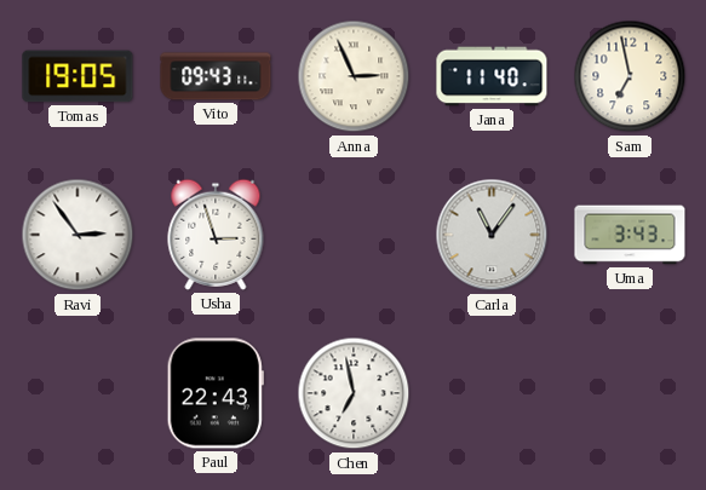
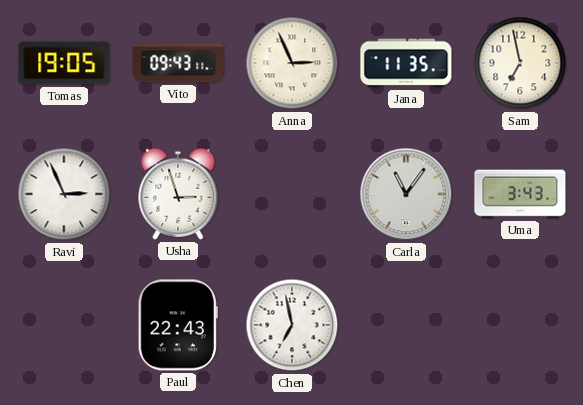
Jana: 11:40 -> 11:35
Ravi: 2:54 -> 2:56
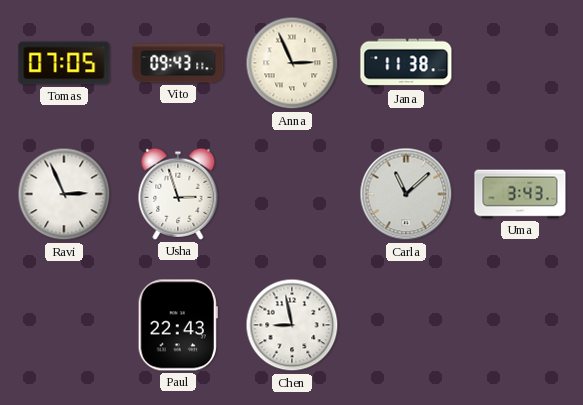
Tomas: 19:05 -> 07:05
Jana: 11:35 -> 11:38
Sam: 6:58 -> none
Carla: 11:06 -> 11:08
Chen: 6:58 -> 8:58
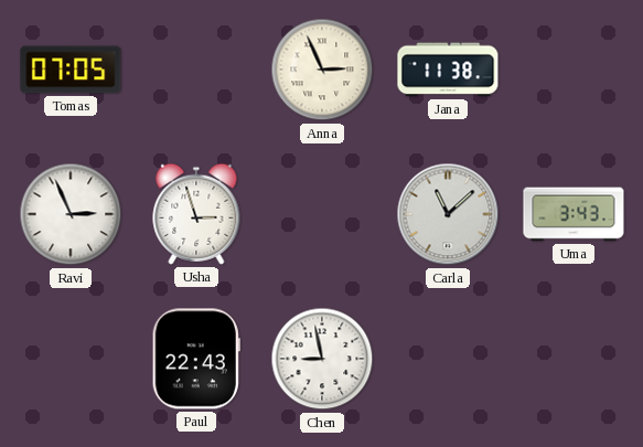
Vito: 09:43 -> none
